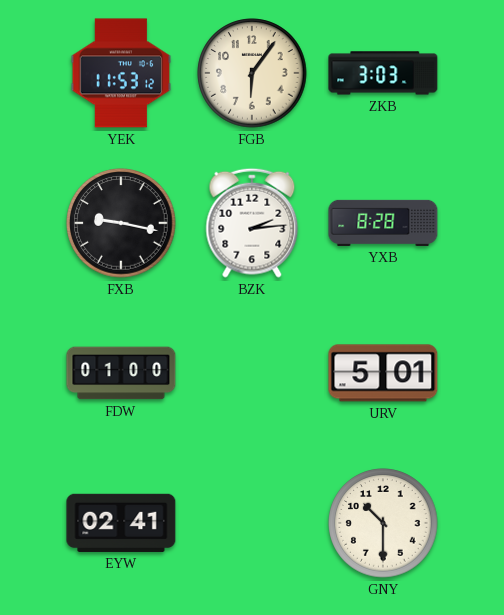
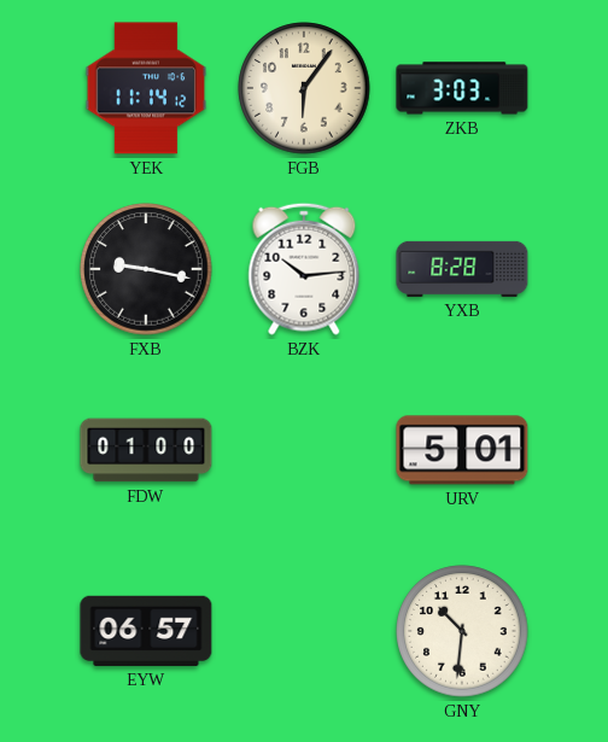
YEK: 11:53 -> 11:14
BZK: 2:14 -> 10:14
EYW: 02:41 -> 06:57
GNY: 10:30 -> 10:31
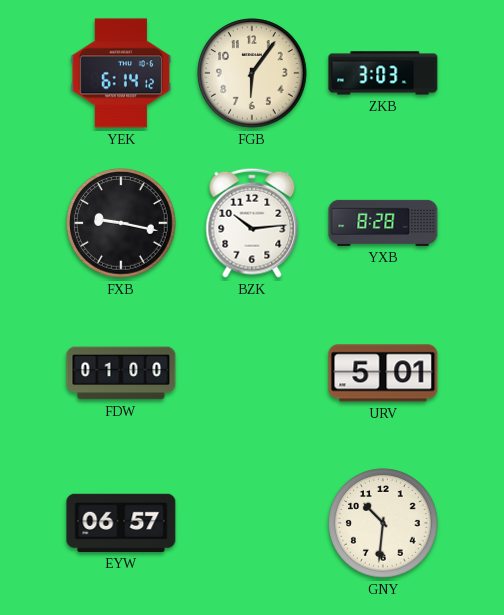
YEK: 11:14 -> 6:14
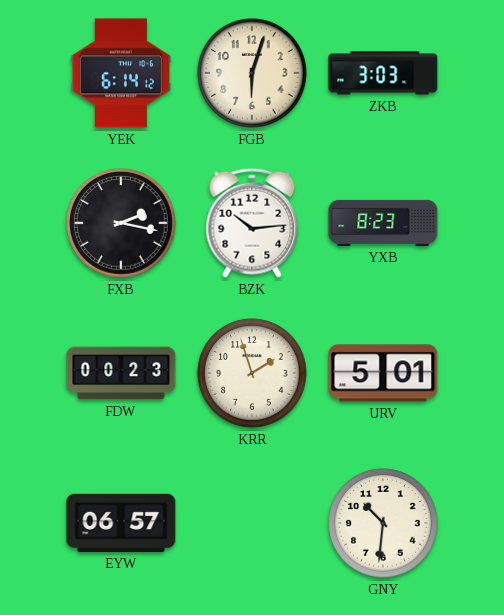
FGB: 6:06 -> 6:03
FXB: 9:17 -> 2:17
YXB: 8:28 -> 8:23
FDW: 01:00 -> 00:23
KRR: none -> 1:57
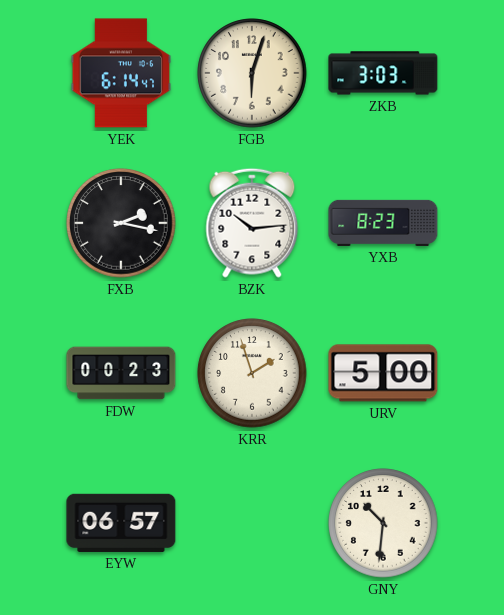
YEK: 6:14:12 -> 6:14:47
URV: 5:01 -> 5:00
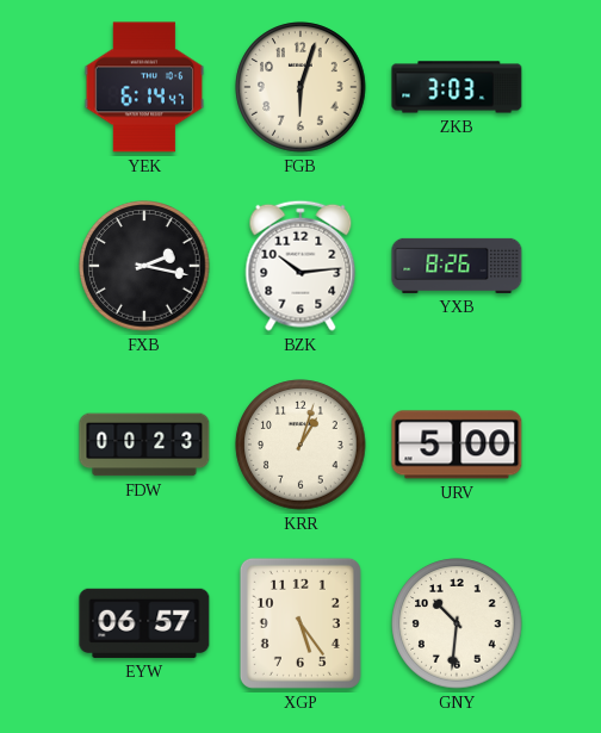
YXB: 8:23 -> 8:26
KRR: 1:57 -> 1:03
XGP: none -> 5:24
